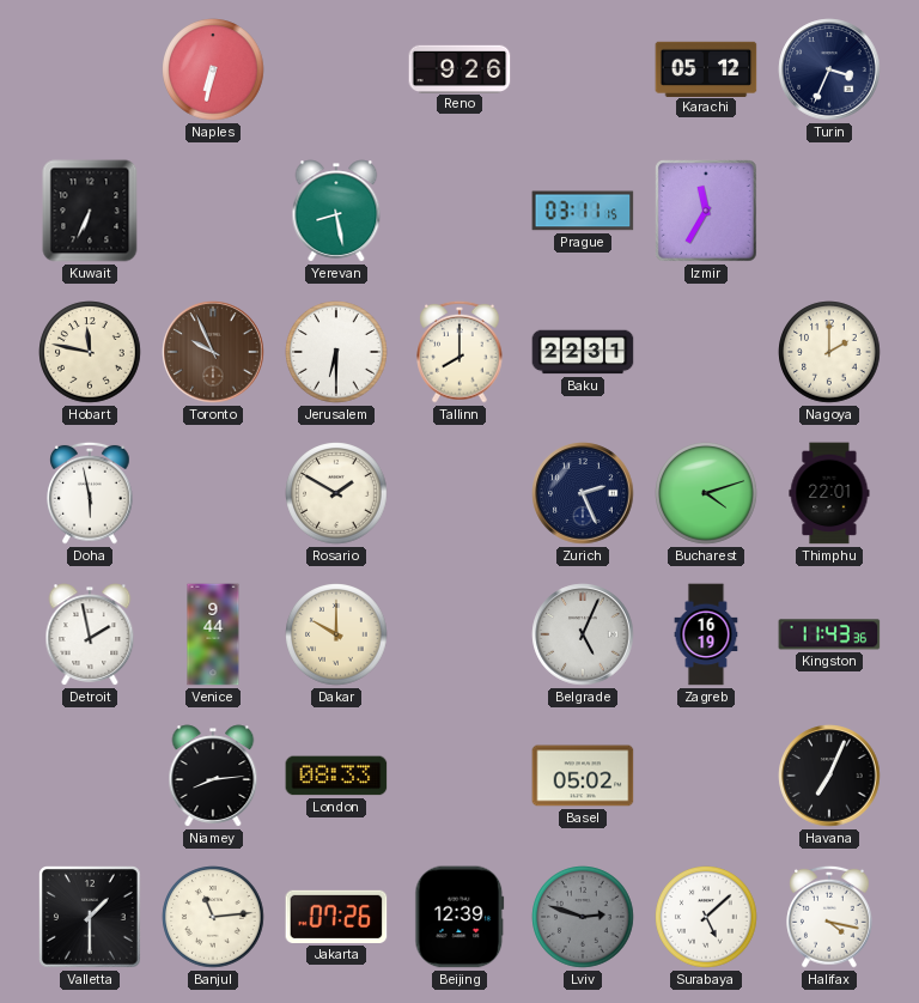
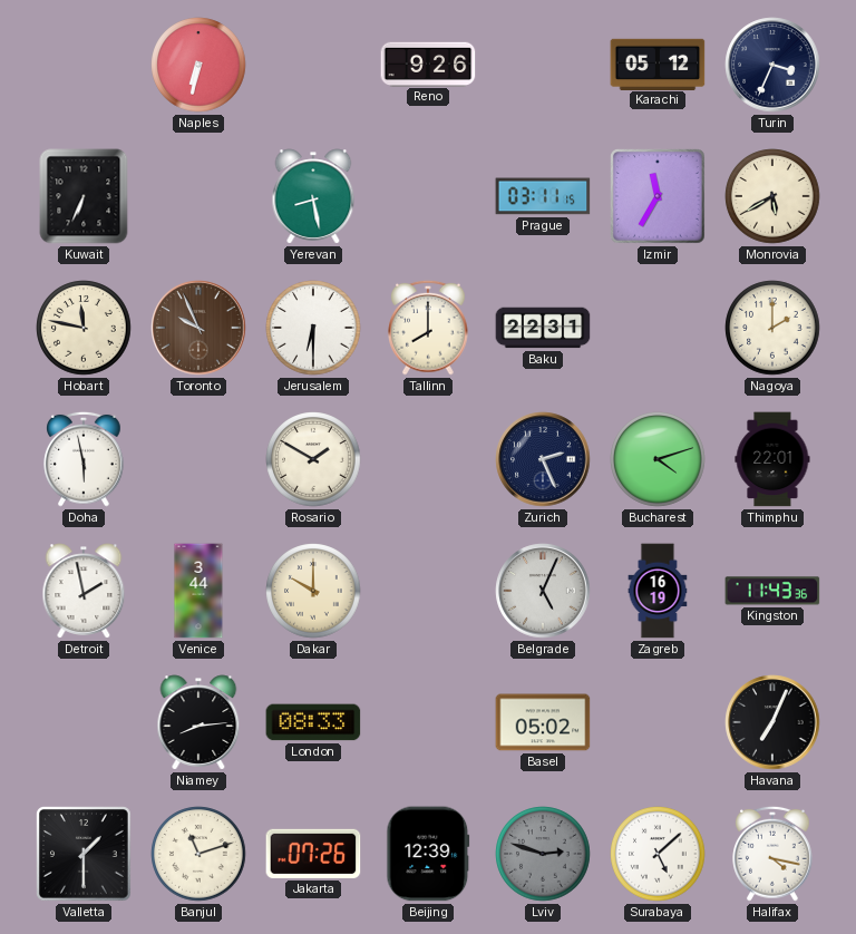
Monrovia: none -> 5:40
Venice: 9:44 -> 3:44
Banjul: 11:14 -> 11:12
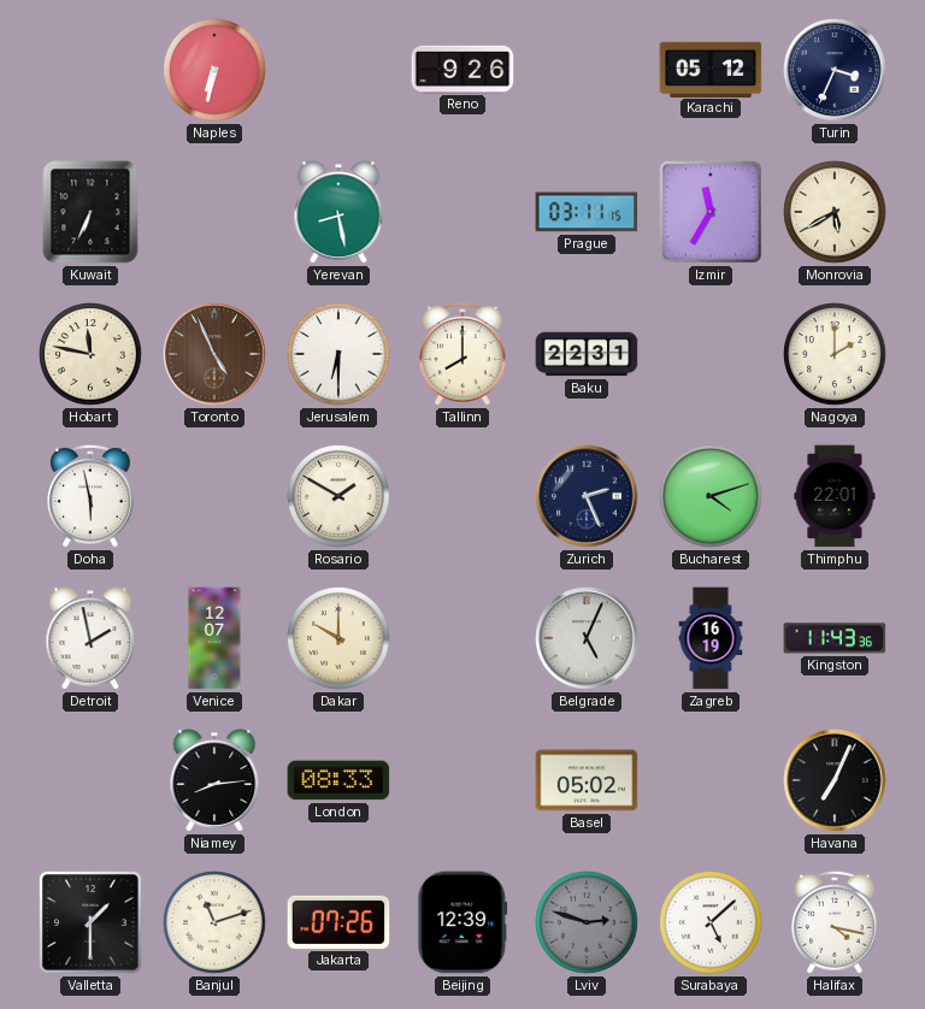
Toronto: 9:56 -> 4:56
Venice: 3:44 -> 12:07
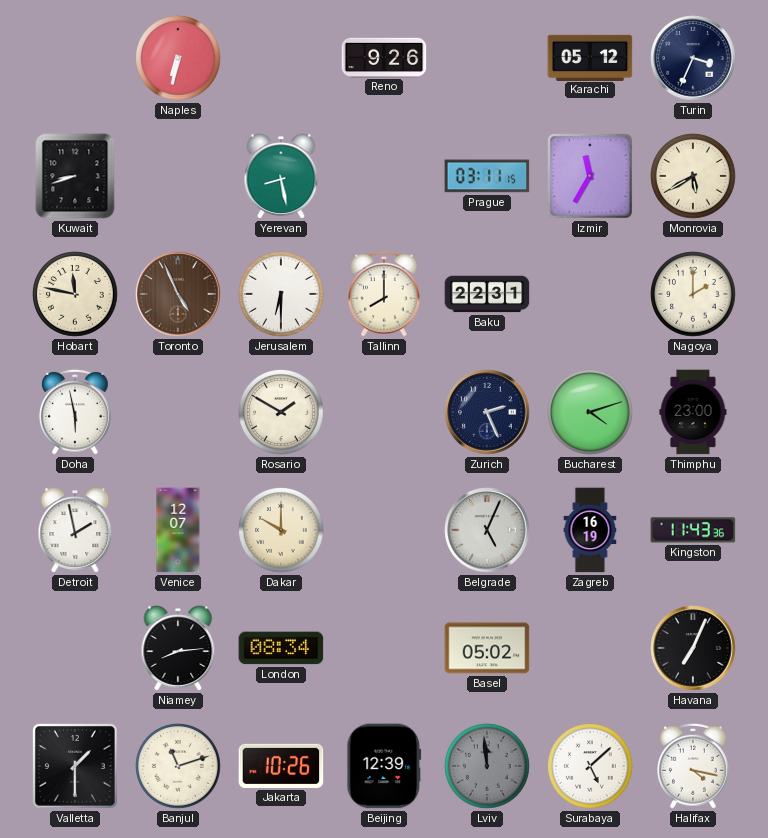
Kuwait: 6:34 -> 8:42
Thimphu: 22:01 -> 23:00
London: 08:33 -> 08:34
Jakarta: 07:26 -> 10:26
Lviv: 2:48 -> 11:59
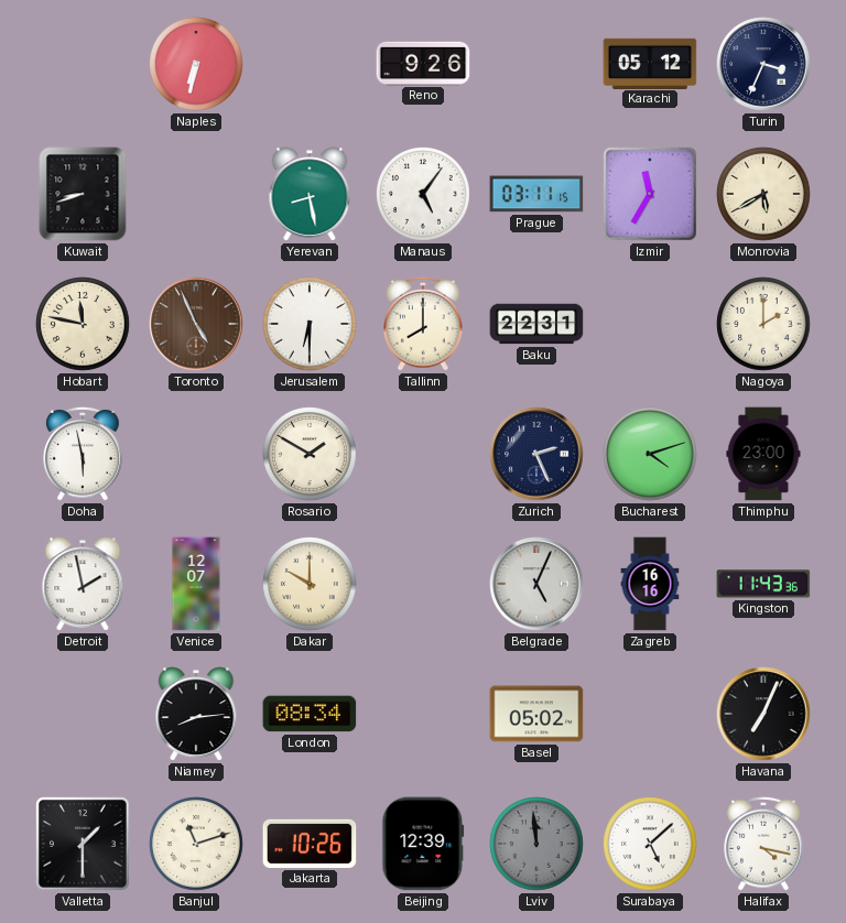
Manaus: none -> 5:06
Zagreb: 16:19 -> 16:16
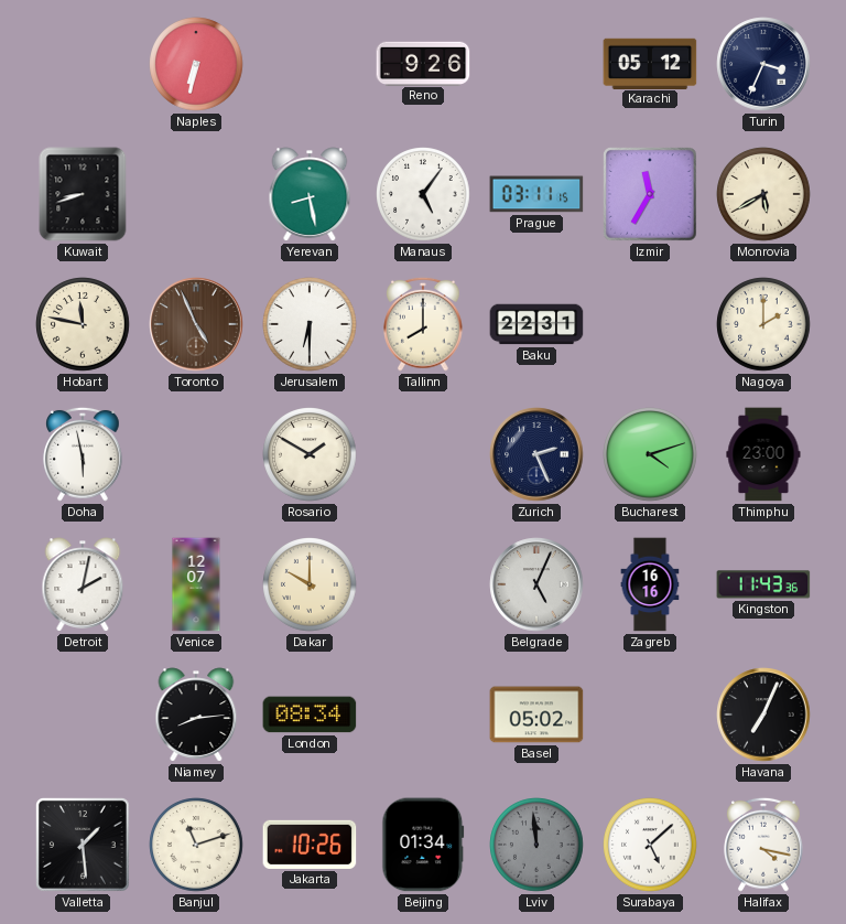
Detroit: 1:58 -> 2:02
Valletta: 1:30 -> 1:29
Beijing: 12:39 -> 01:34
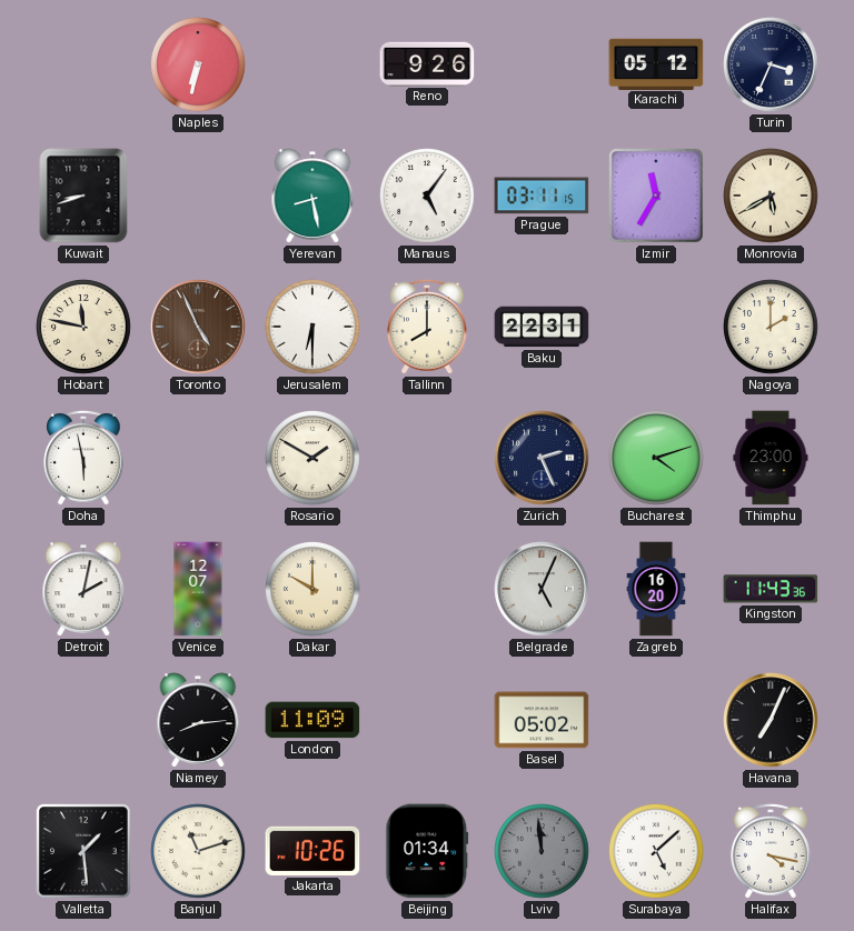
Zagreb: 16:16 -> 16:20
London: 08:34 -> 11:09
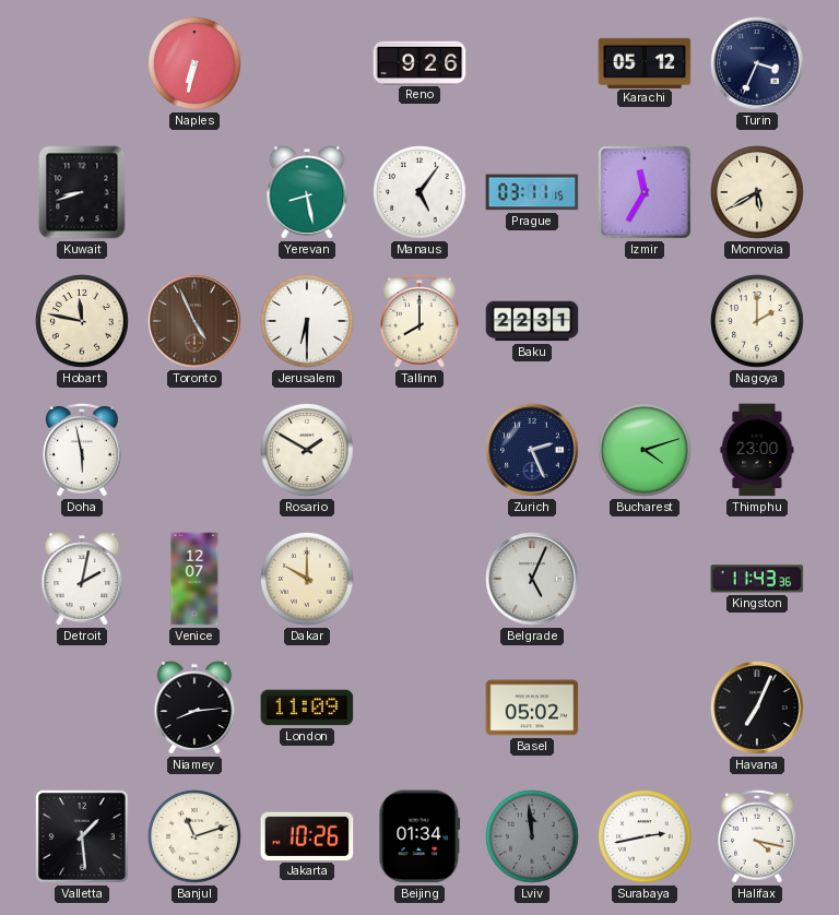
Zagreb: 16:20 -> none
Surabaya: 5:08 -> 2:43
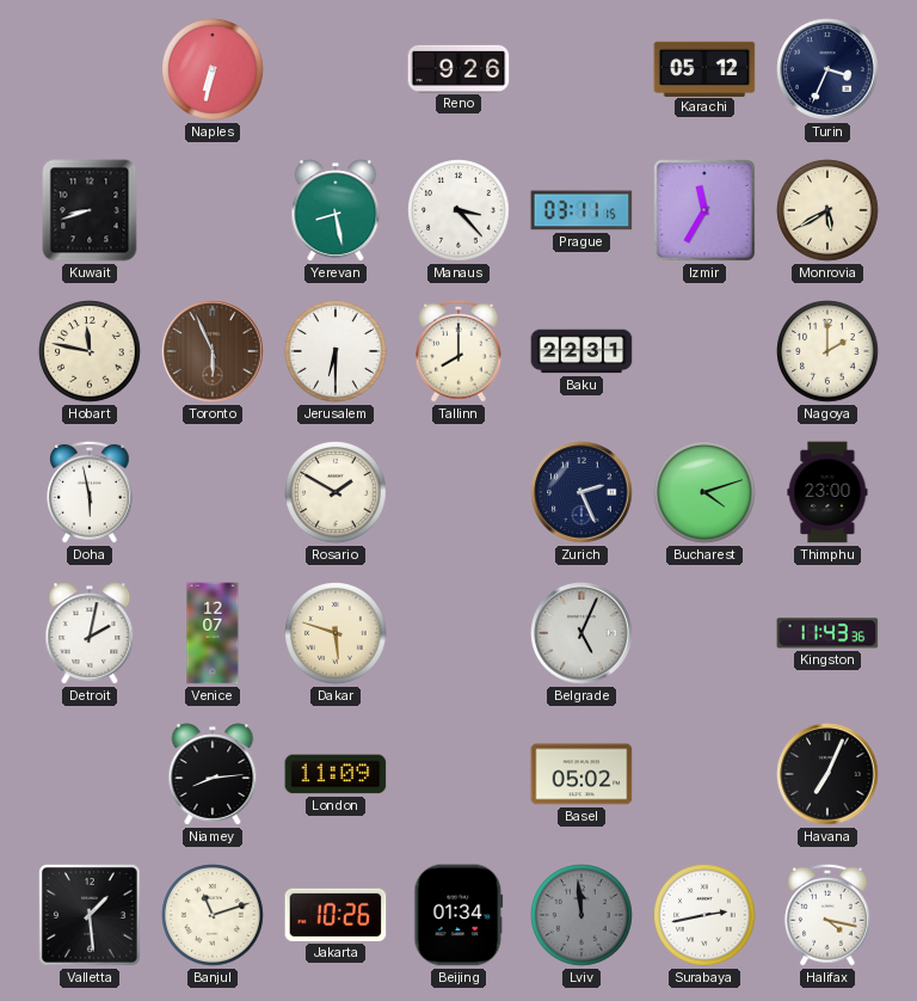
Manaus: 5:06 -> 3:23
Toronto: 4:56 -> 5:56
Dakar: 10:00 -> 5:48
